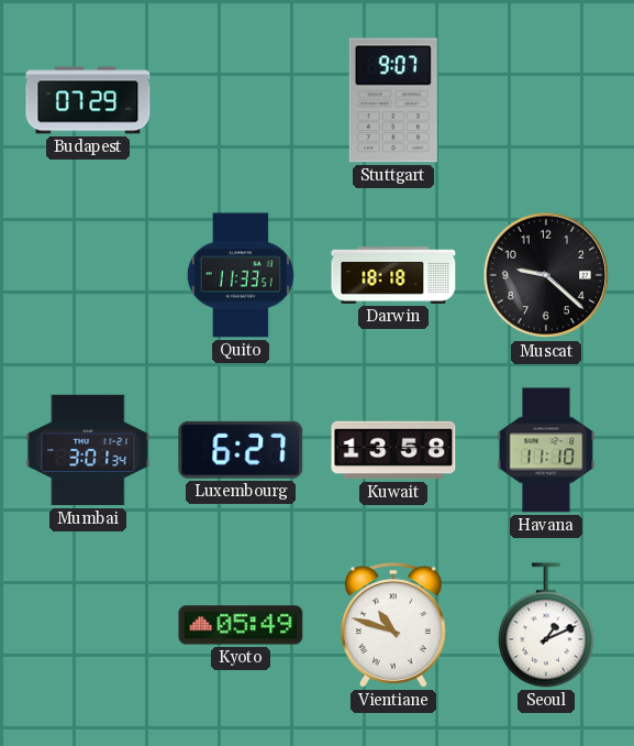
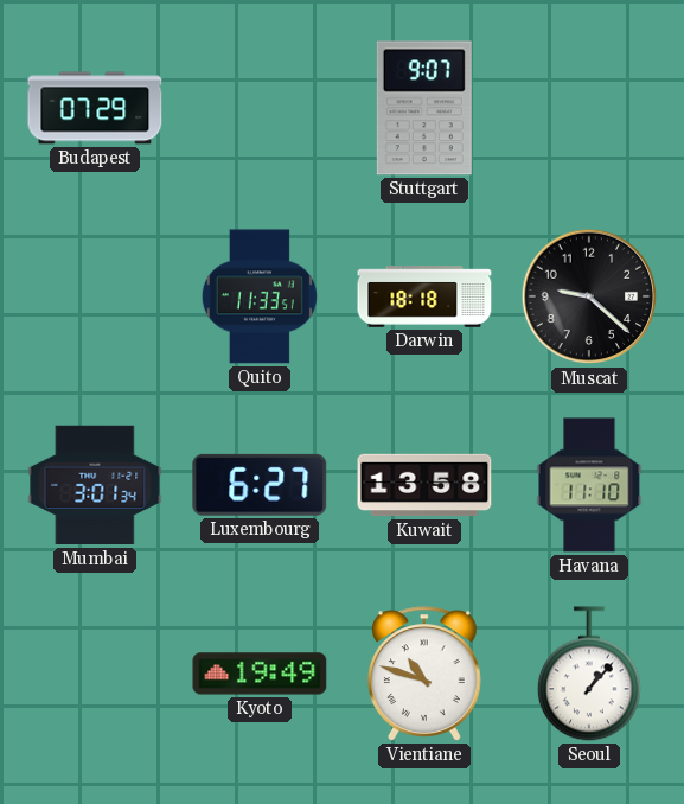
Kyoto: 05:49 -> 19:49
Seoul: 1:11 -> 1:07
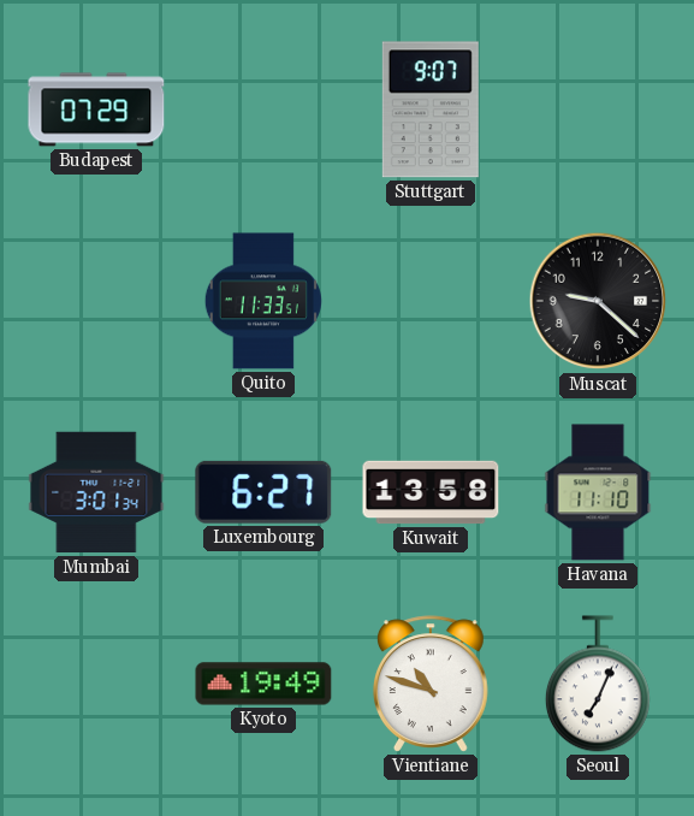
Darwin: 18:18 -> none
Seoul: 1:07 -> 7:04
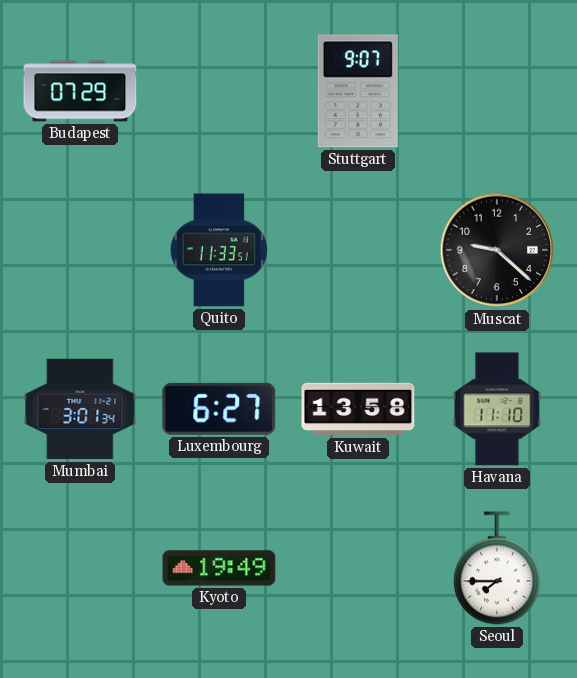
Vientiane: 10:48 -> none
Seoul: 7:04 -> 7:45
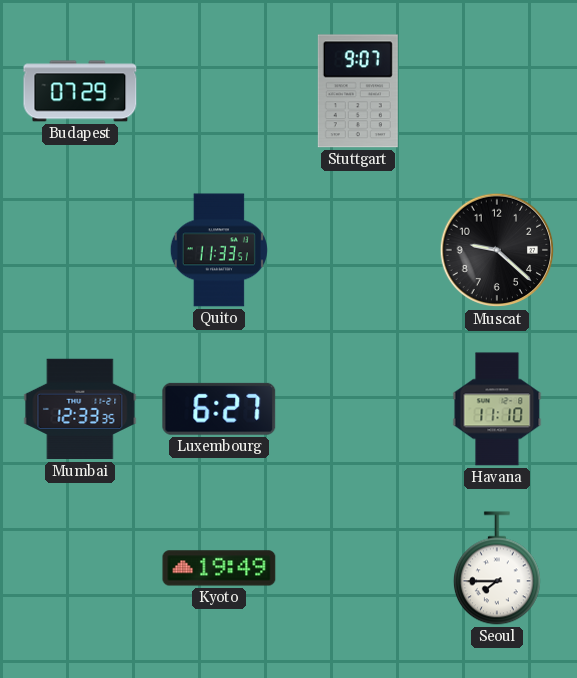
Mumbai: 3:01 -> 12:33
Kuwait: 13:58 -> none
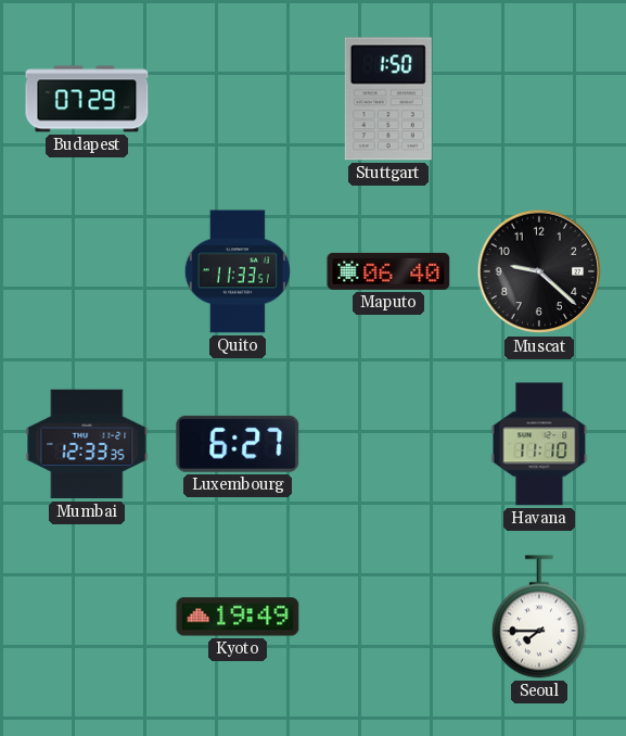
Stuttgart: 9:07 -> 1:50
Maputo: none -> 06:40
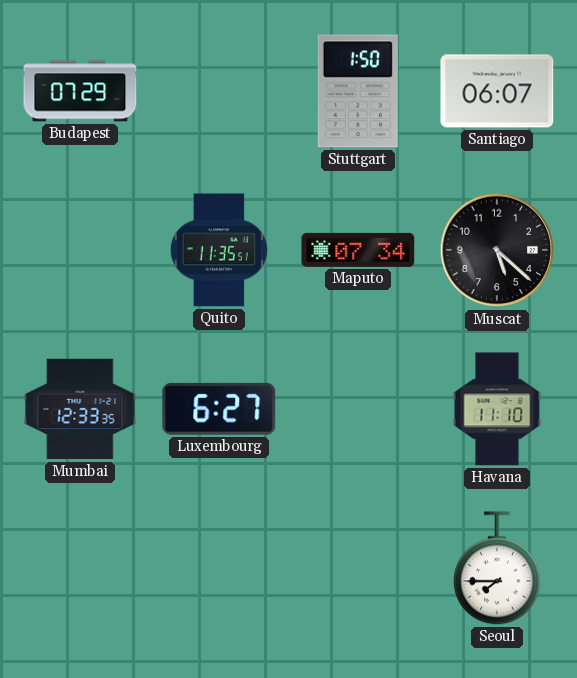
Santiago: none -> 06:07
Quito: 11:33 -> 11:35
Maputo: 06:40 -> 07:34
Muscat: 9:22 -> 5:22
Kyoto: 19:49 -> none
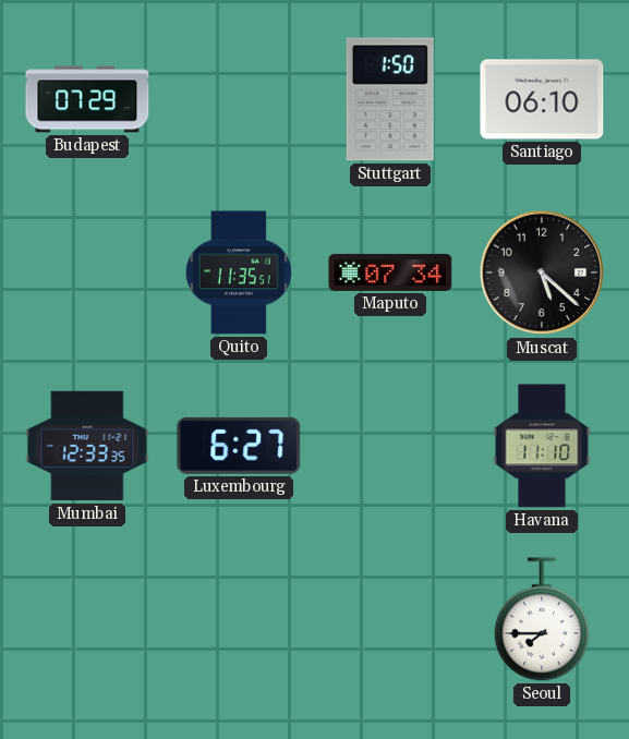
Santiago: 06:07 -> 06:10
